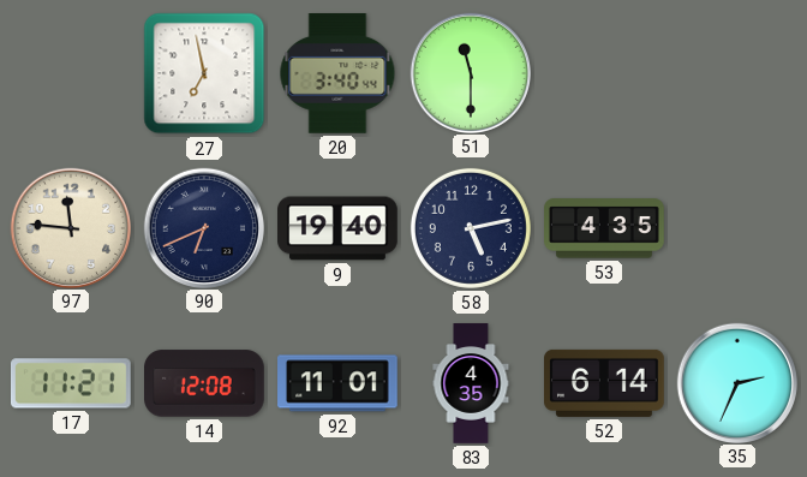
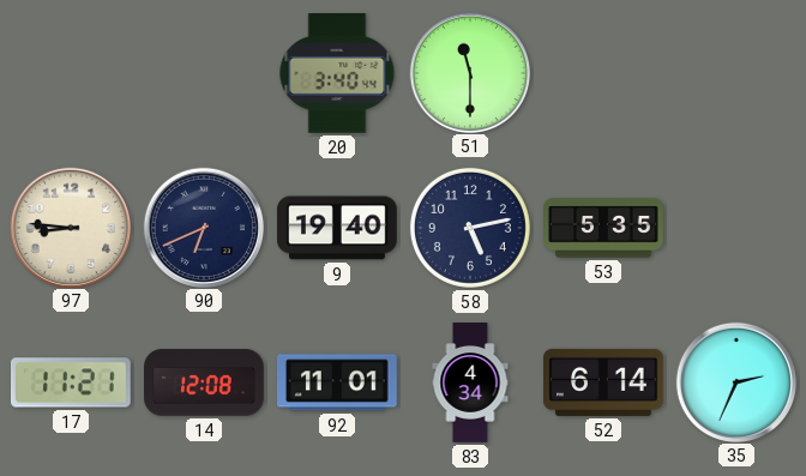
27: 6:58 -> none
97: 11:46 -> 8:46
53: 4:35 -> 5:35
83: 4:35 -> 4:34
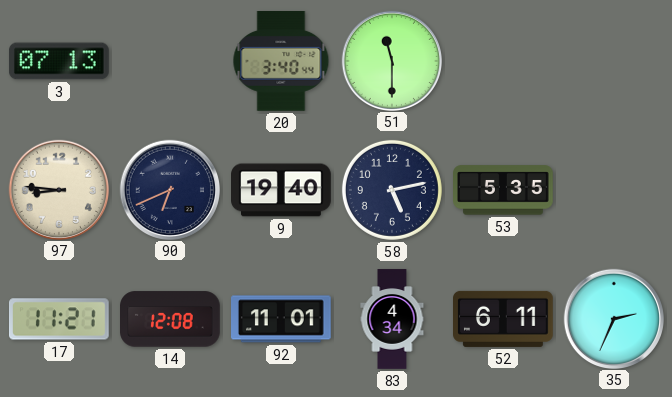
3: none -> 07:13
52: 6:14 -> 6:11
